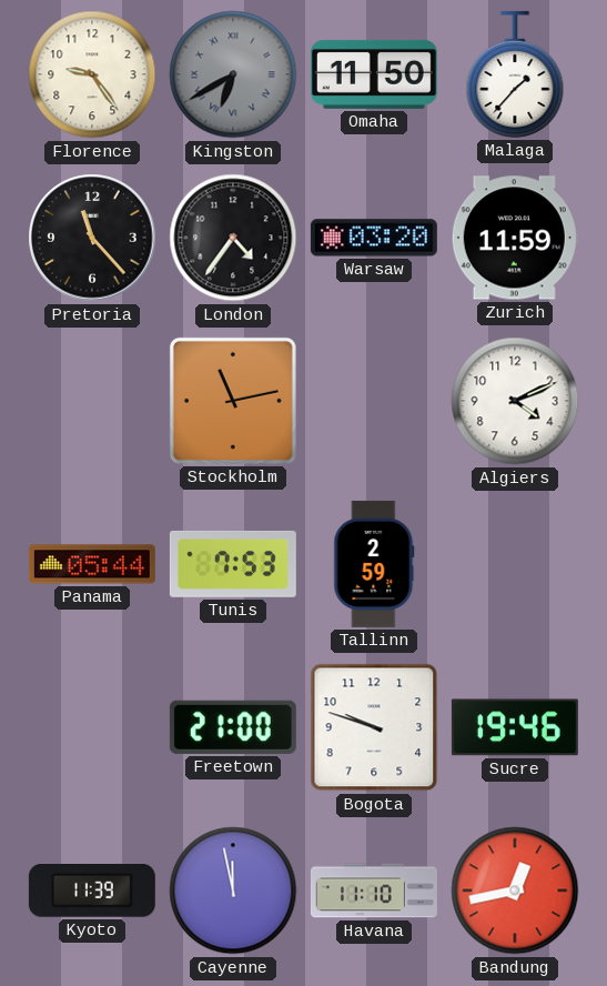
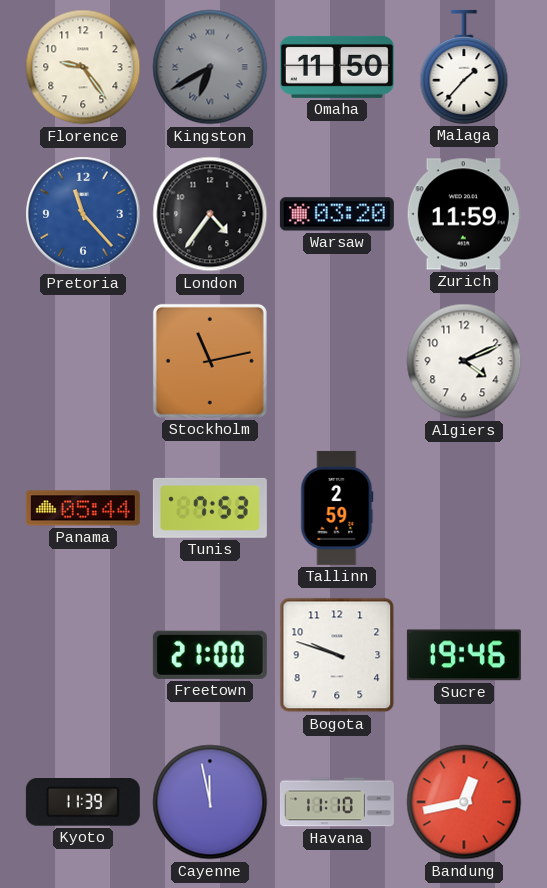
Pretoria dial: black -> blue
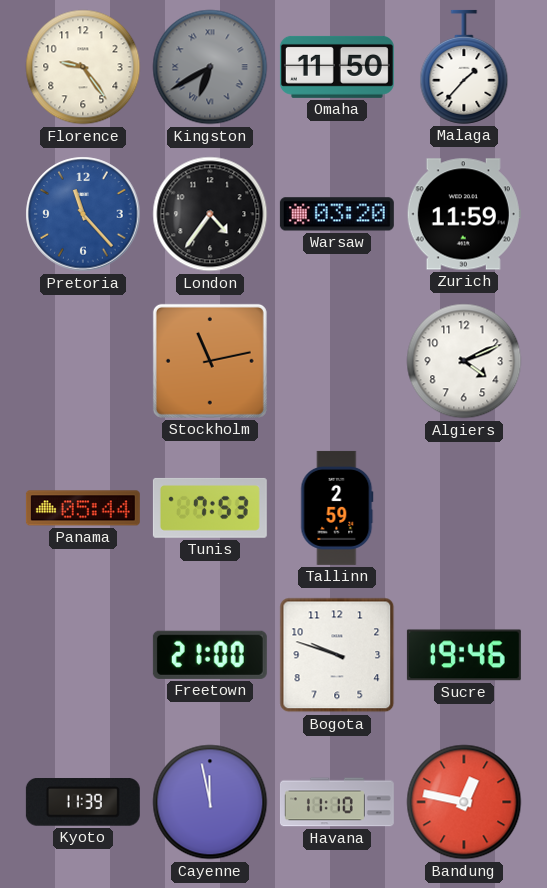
Bandung: 12:43 -> 12:47
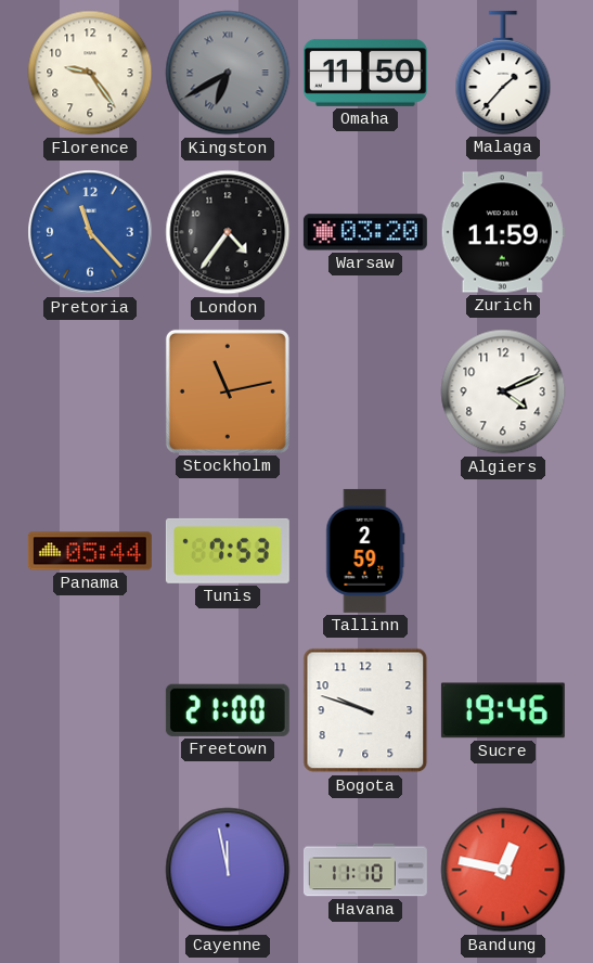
Kyoto: 11:39 -> none
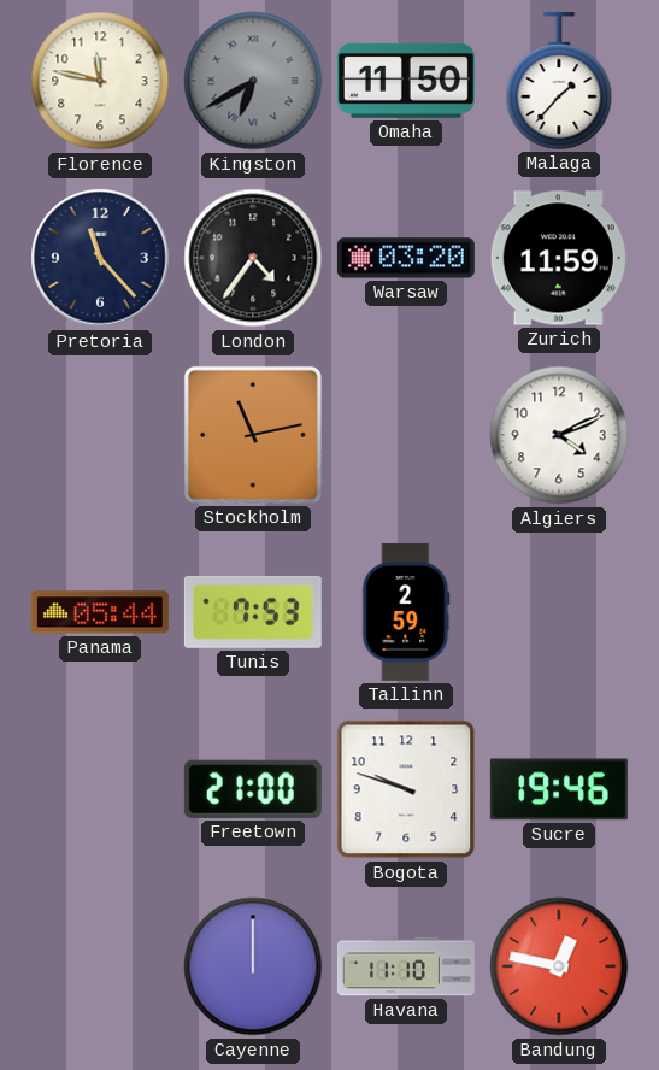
Florence: 9:24 -> 11:47
Pretoria dial: blue -> navy
Cayenne: 11:58 -> 12:00
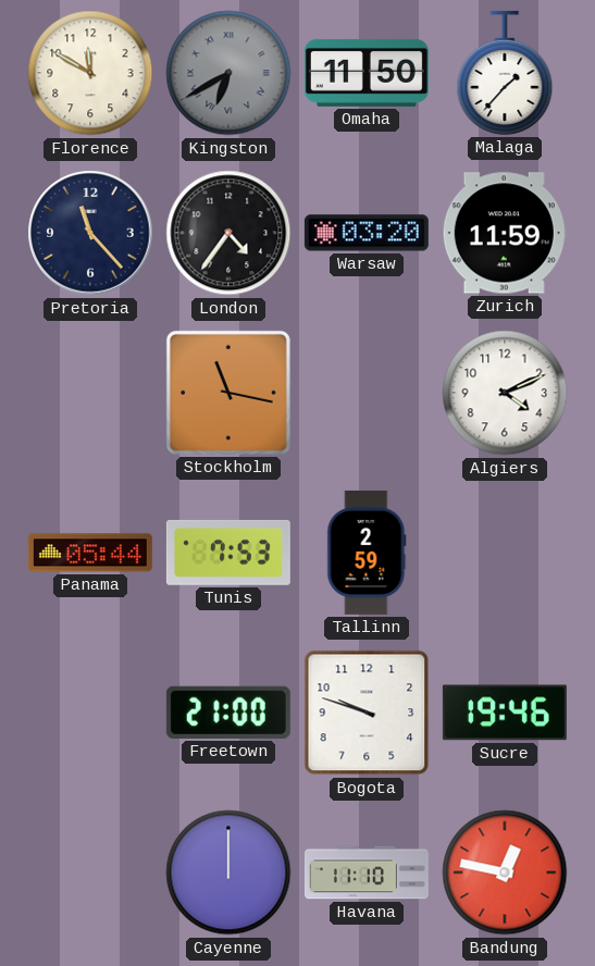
Florence: 11:47 -> 11:50
Stockholm: 11:13 -> 11:17
